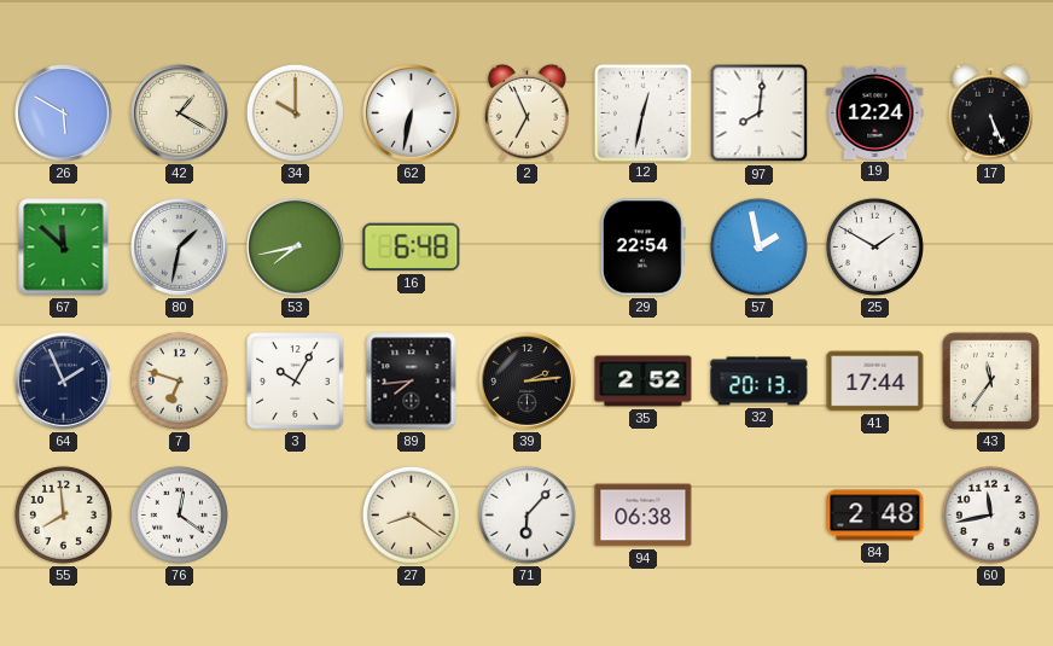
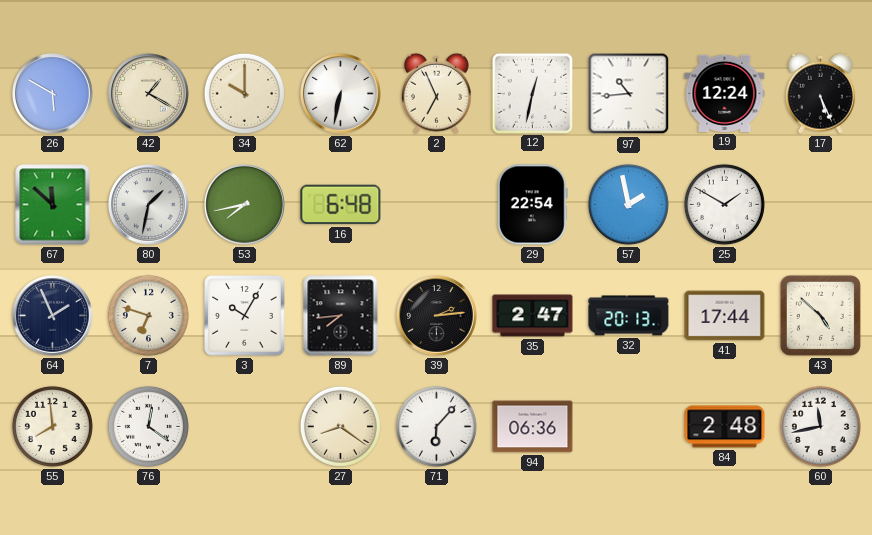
97: 8:01 -> 10:44
35: 2:52 -> 2:47
43: 11:36 -> 4:52
94: 06:38 -> 06:36
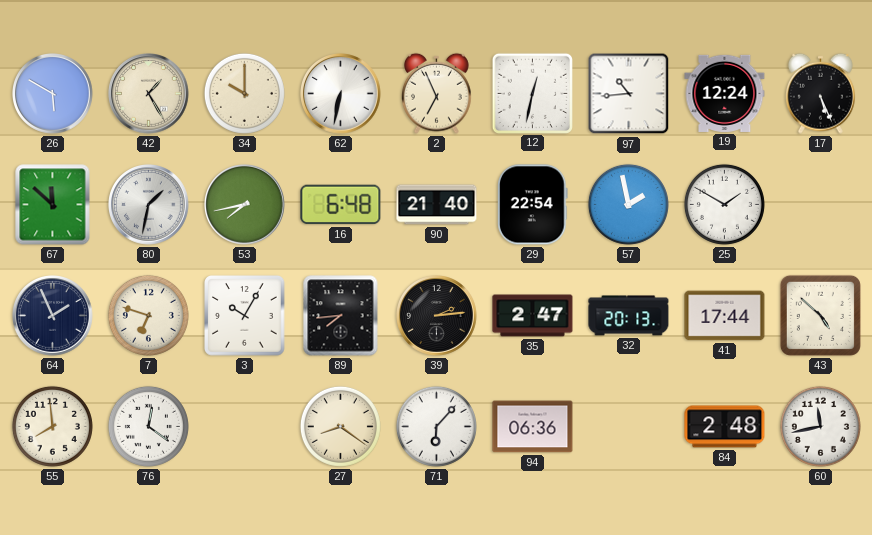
42: 1:20 -> 1:25
90: none -> 21:40
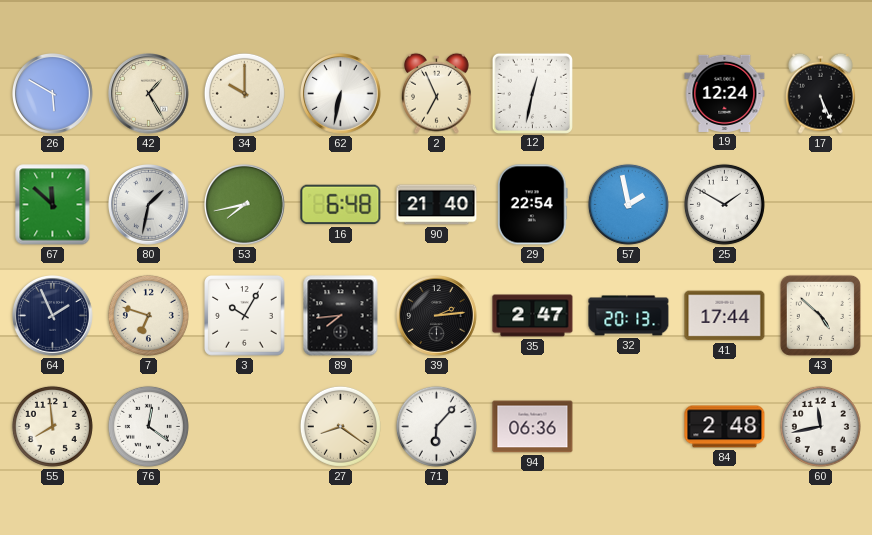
97: 10:44 -> none
